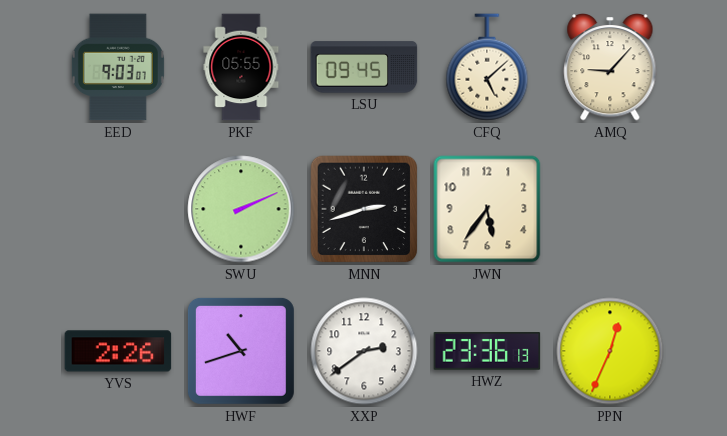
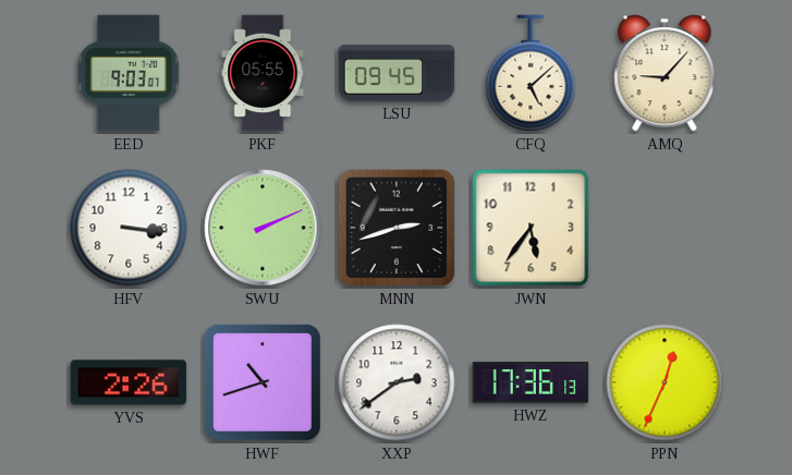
HFV: none -> 3:16
HWZ: 23:36 -> 17:36
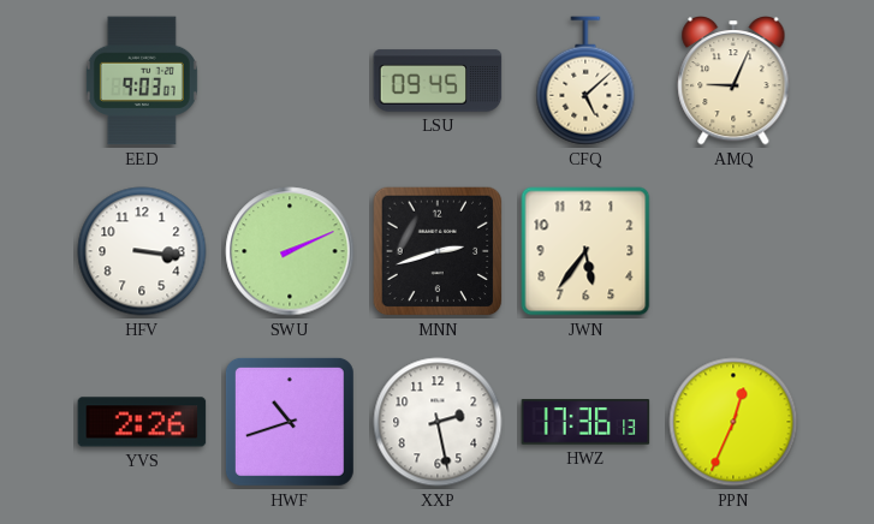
PKF: 05:55 -> none
AMQ: 9:07 -> 9:04
XXP: 2:39 -> 2:28
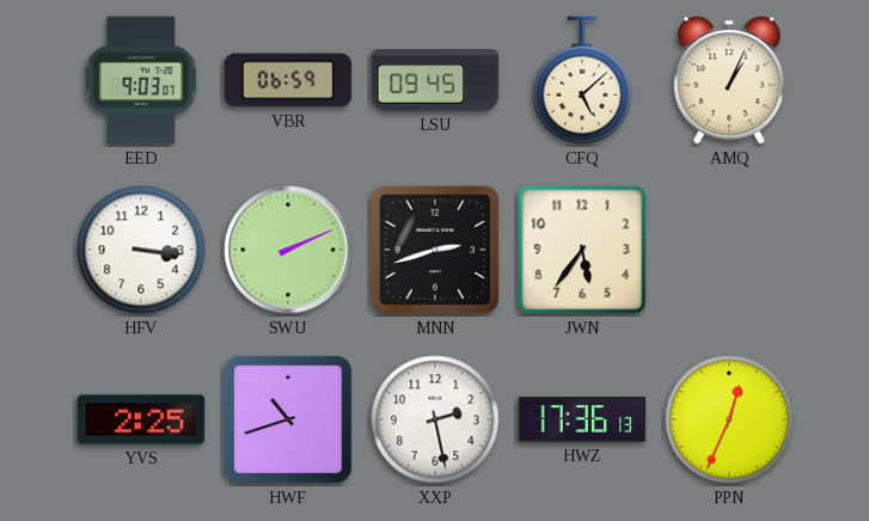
VBR: none -> 06:59
AMQ: 9:04 -> 1:04
YVS: 2:26 -> 2:25
